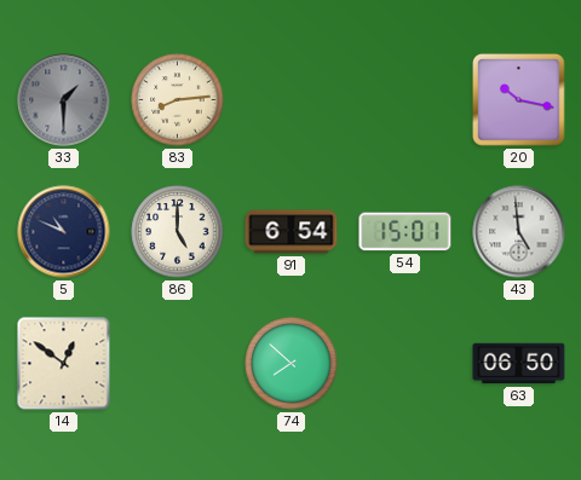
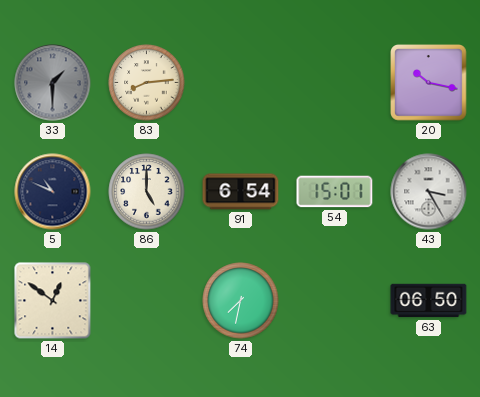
43: 4:59 -> 3:25
74: 7:52 -> 7:32
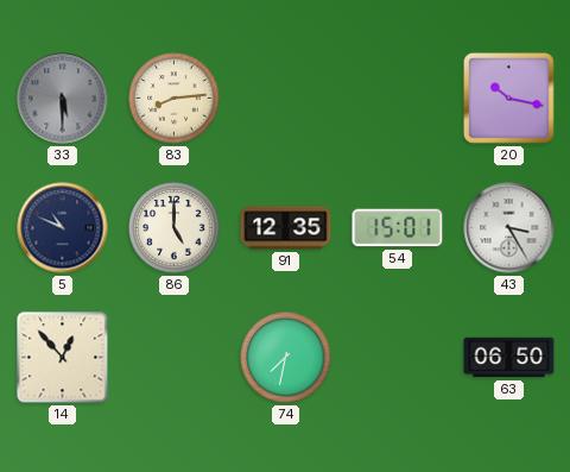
33: 1:30 -> 5:30
91: 6:54 -> 12:35
14: 12:51 -> 12:53
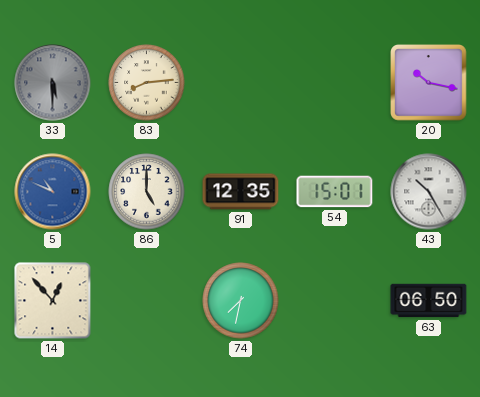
5 dial: navy -> blue
43: 3:25 -> 10:25
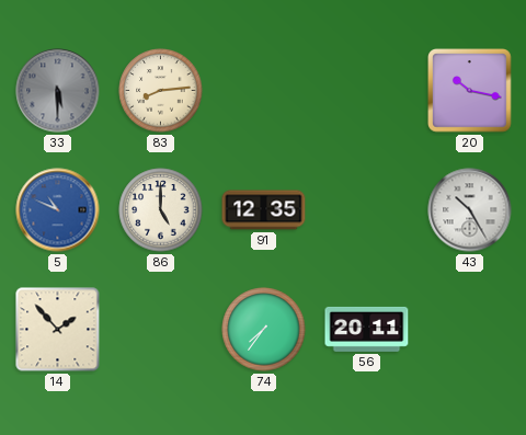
54: 15:01 -> none
14: 12:53 -> 1:53
74: 7:32 -> 7:36
56: none -> 20:11
63: 06:50 -> none
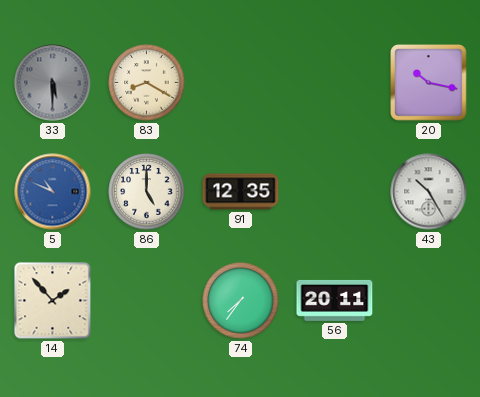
83: 8:14 -> 8:20
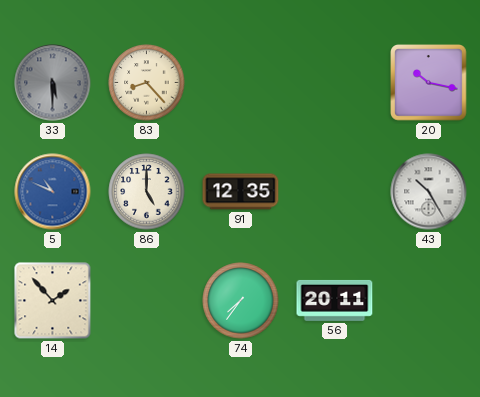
83: 8:20 -> 8:23
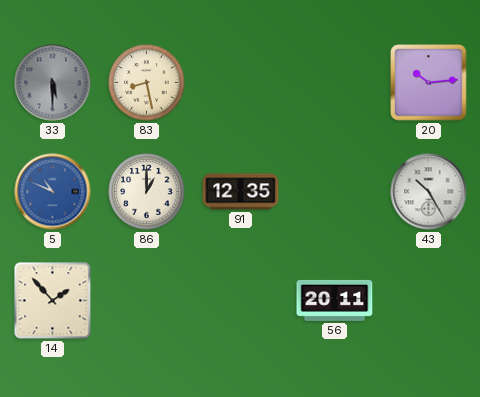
83: 8:23 -> 8:28
20: 10:17 -> 10:14
86: 5:00 -> 1:00
74: 7:36 -> none
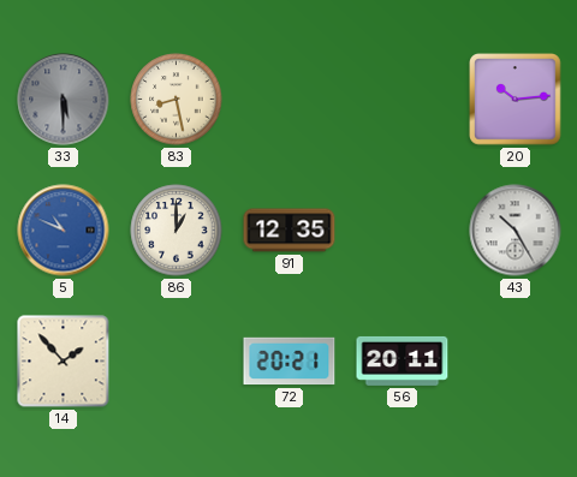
72: none -> 20:21
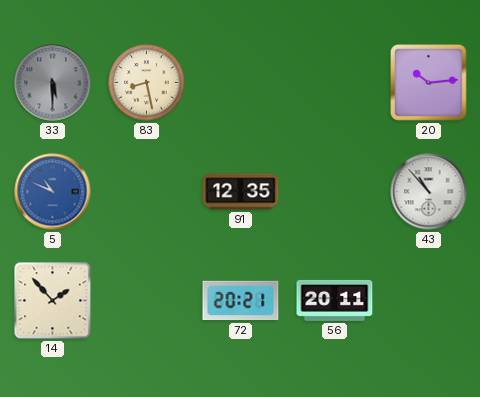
86: 1:00 -> none
43: 10:25 -> 10:53
